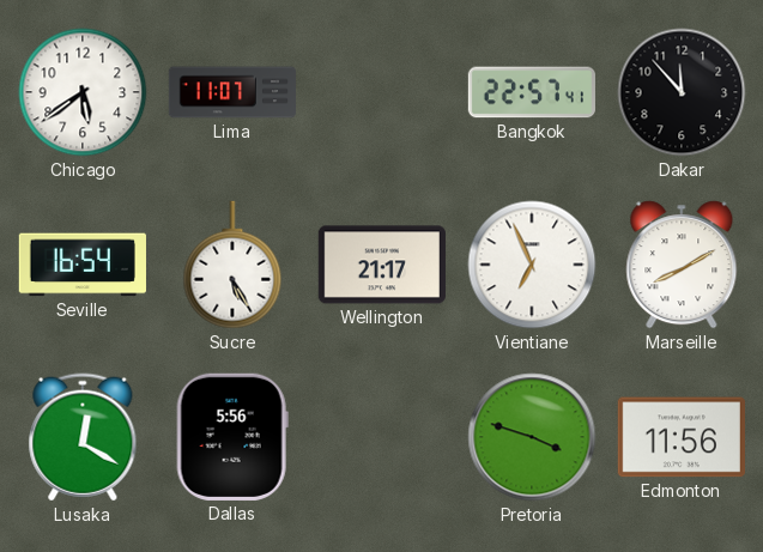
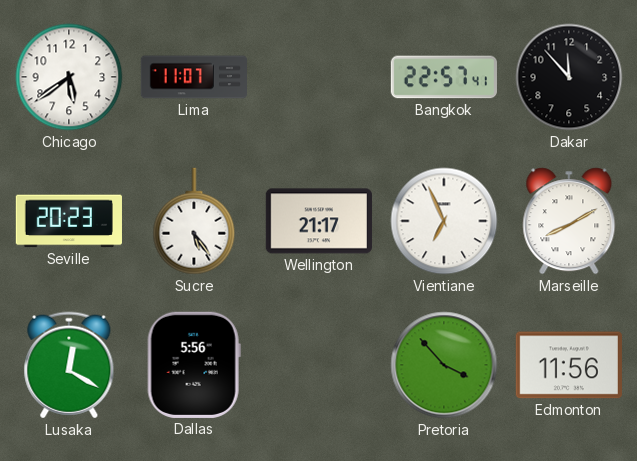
Seville: 16:54 -> 20:23
Sucre: 5:25 -> 5:24
Pretoria: 3:48 -> 3:53
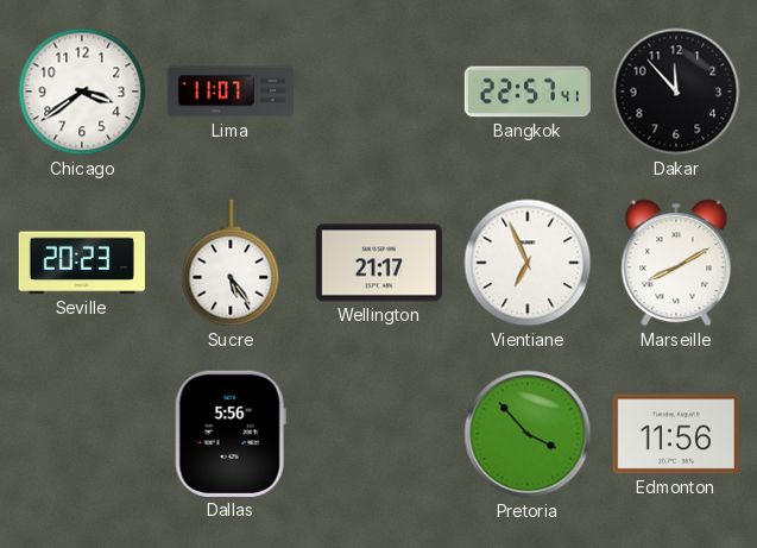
Chicago: 5:39 -> 3:39
Lusaka: 12:20 -> none
